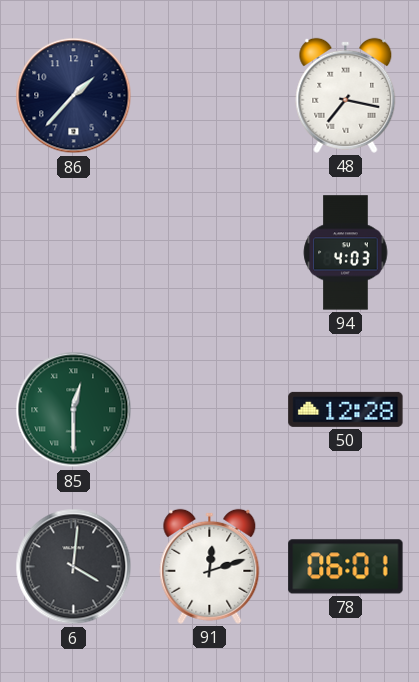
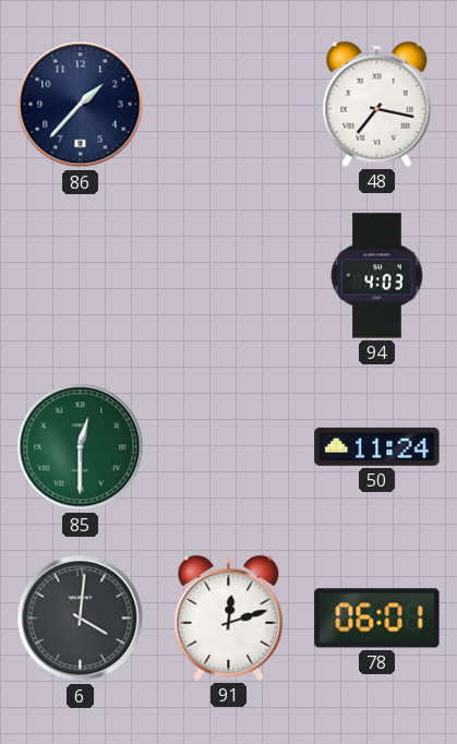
50: 12:28 -> 11:24
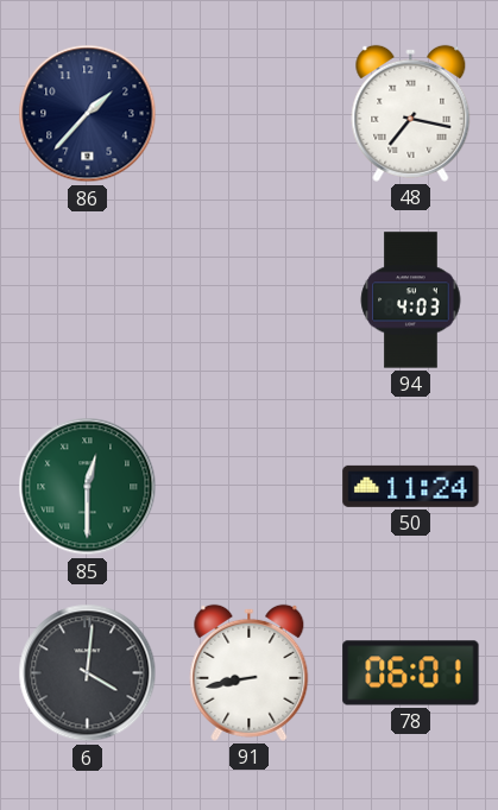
91: 12:12 -> 8:43
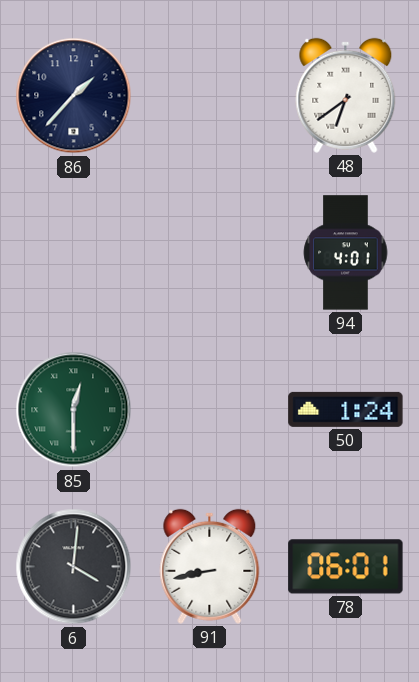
48: 7:17 -> 6:39
94: 4:03 -> 4:01
50: 11:24 -> 1:24
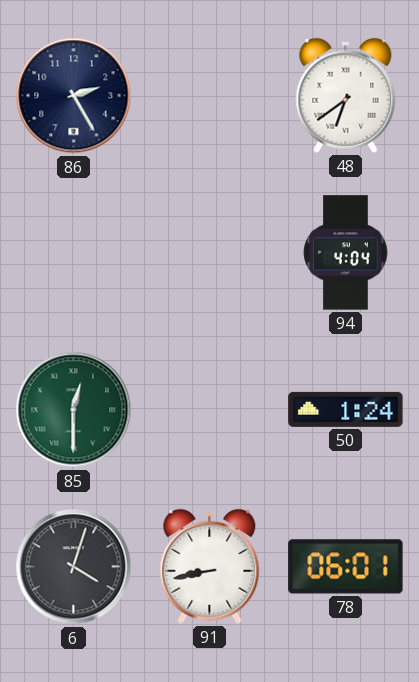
86: 1:37 -> 2:25
94: 4:01 -> 4:04
6: 4:01 -> 4:03
